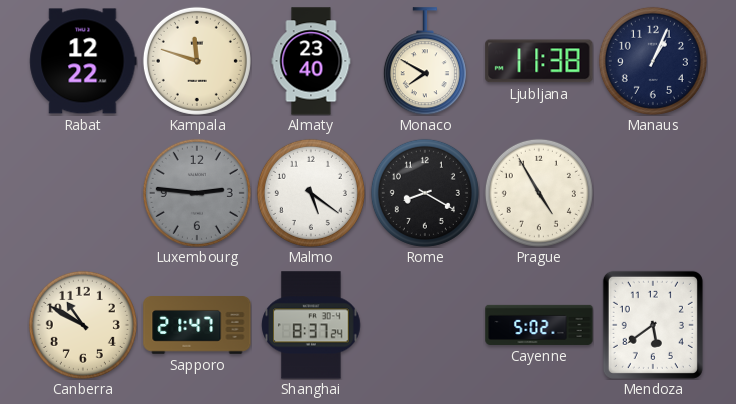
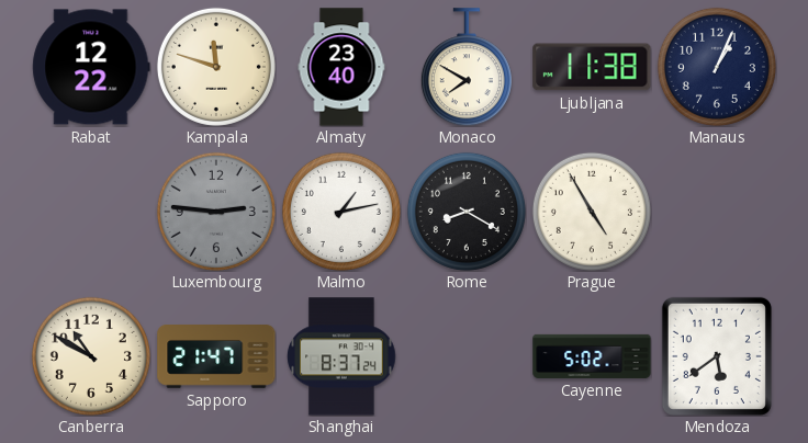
Malmo: 5:21 -> 1:13
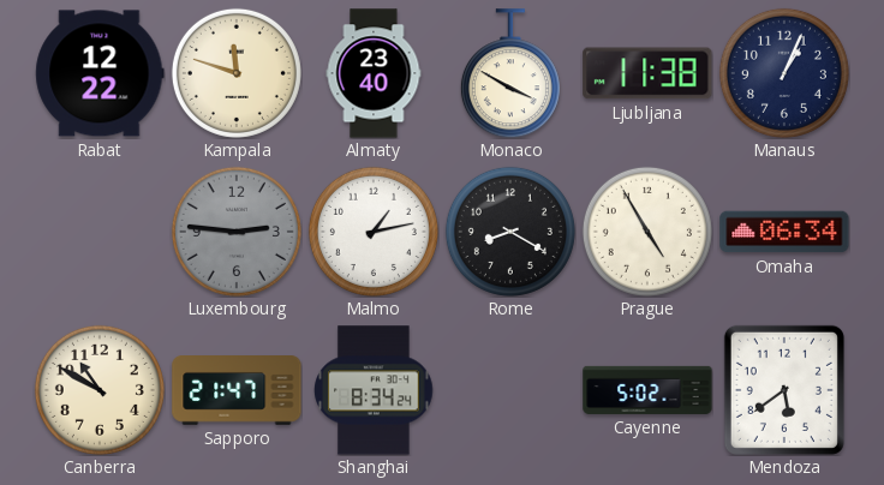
Monaco: 7:50 -> 3:50
Omaha: none -> 06:34
Shanghai: 8:37 -> 8:34
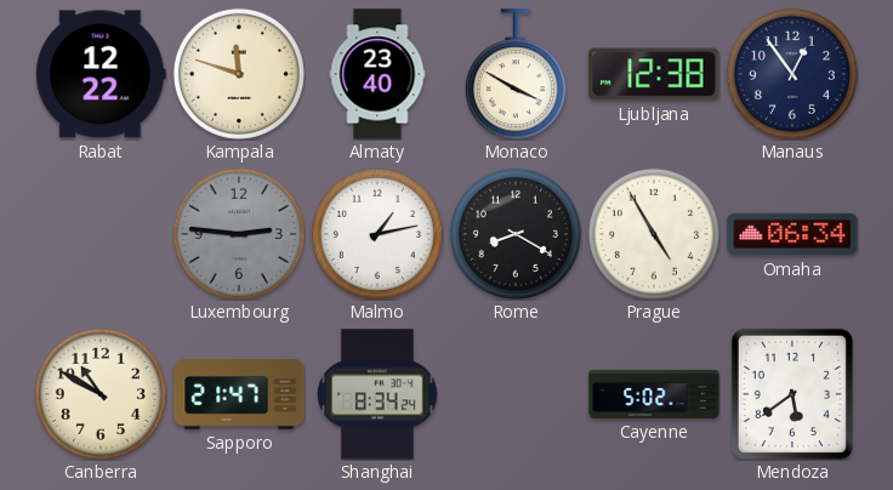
Ljubljana: 11:38 -> 12:38
Manaus: 1:04 -> 12:54
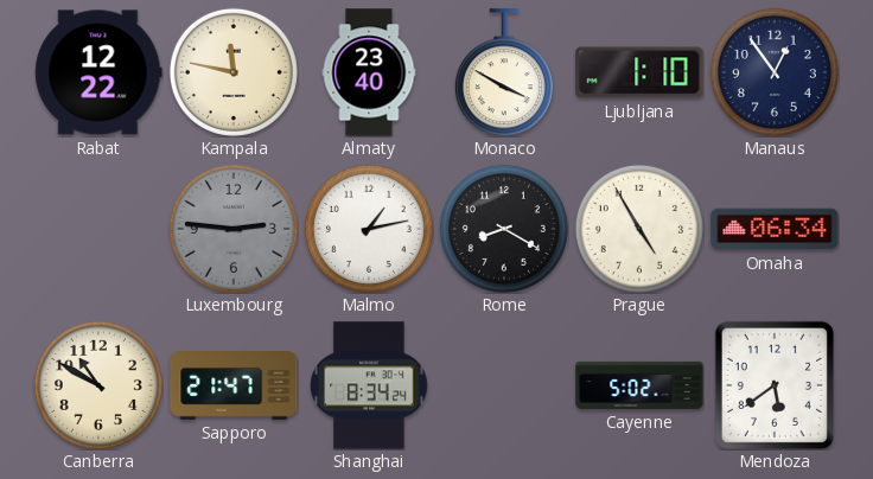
Kampala: 11:48 -> 11:47
Ljubljana: 12:38 -> 1:10
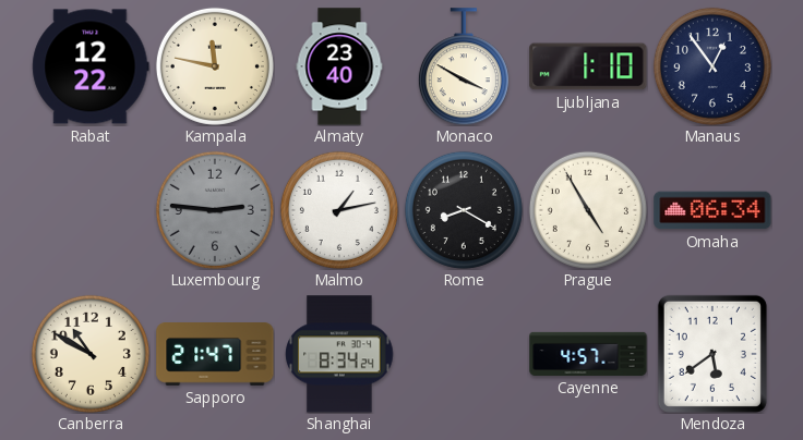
Cayenne: 5:02 -> 4:57
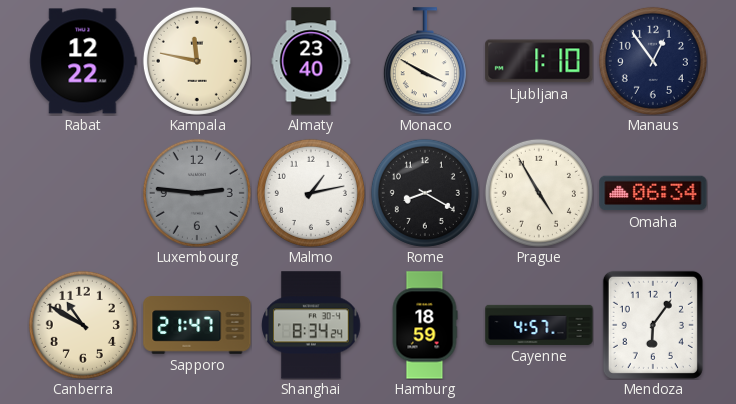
Hamburg: none -> 18:59
Mendoza: 5:39 -> 6:06
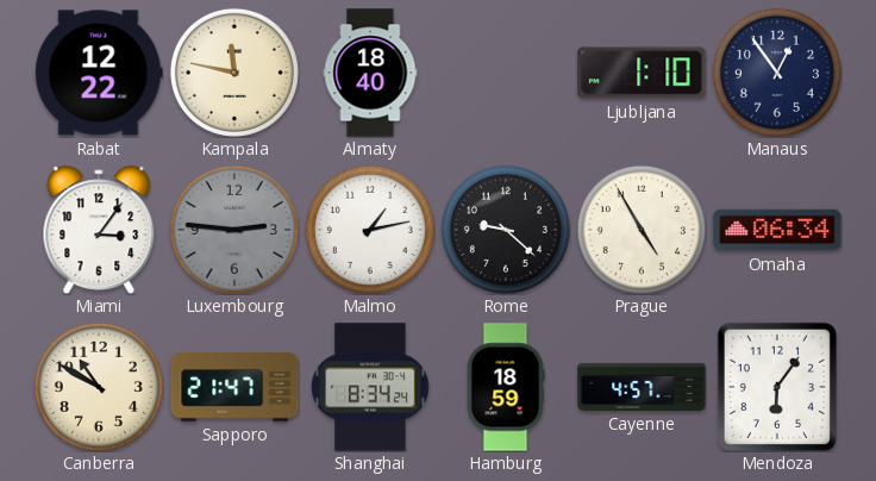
Almaty: 23:40 -> 18:40
Monaco: 3:50 -> none
Miami: none -> 3:06
Rome: 8:20 -> 9:22
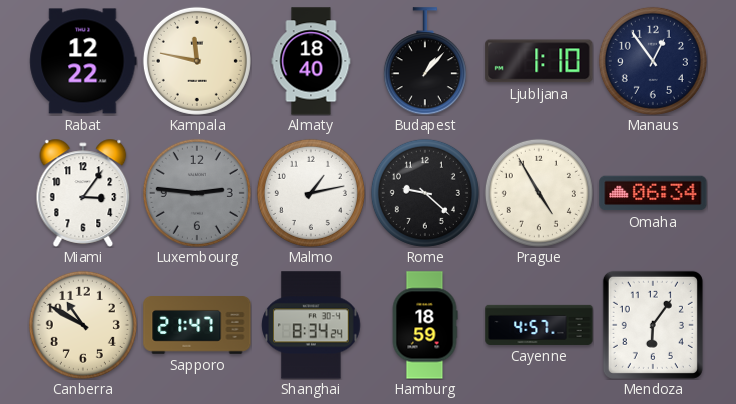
Budapest: none -> 1:07
